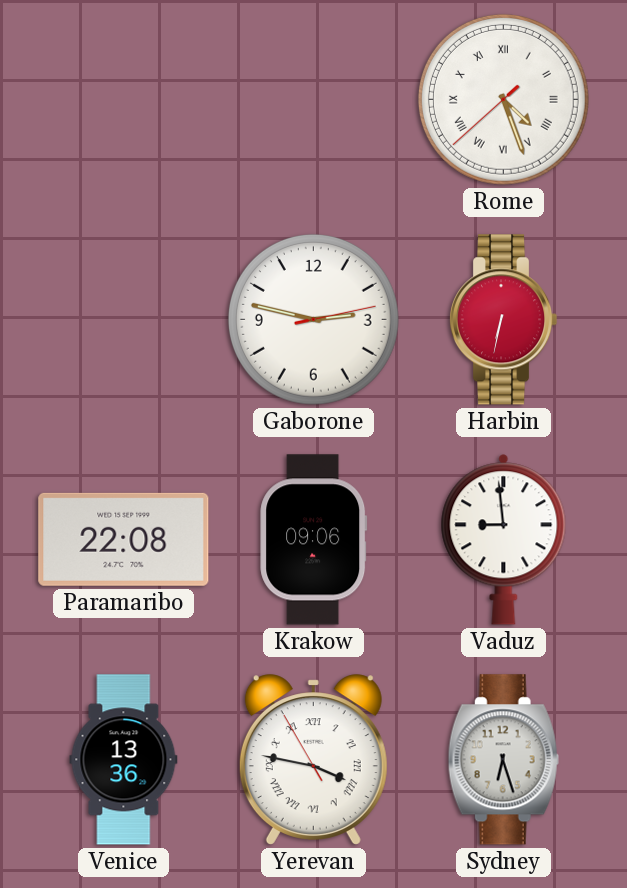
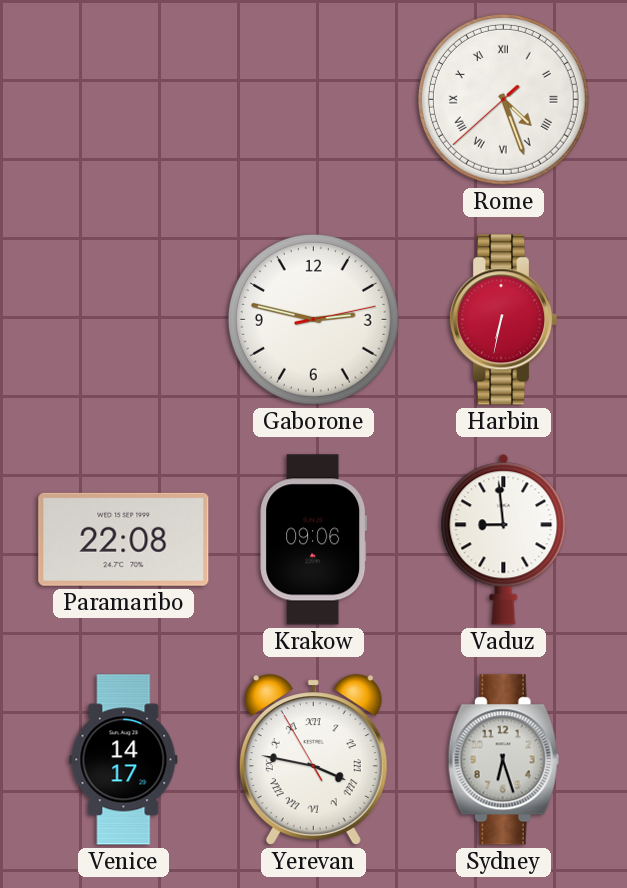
Venice: 13:36 -> 14:17
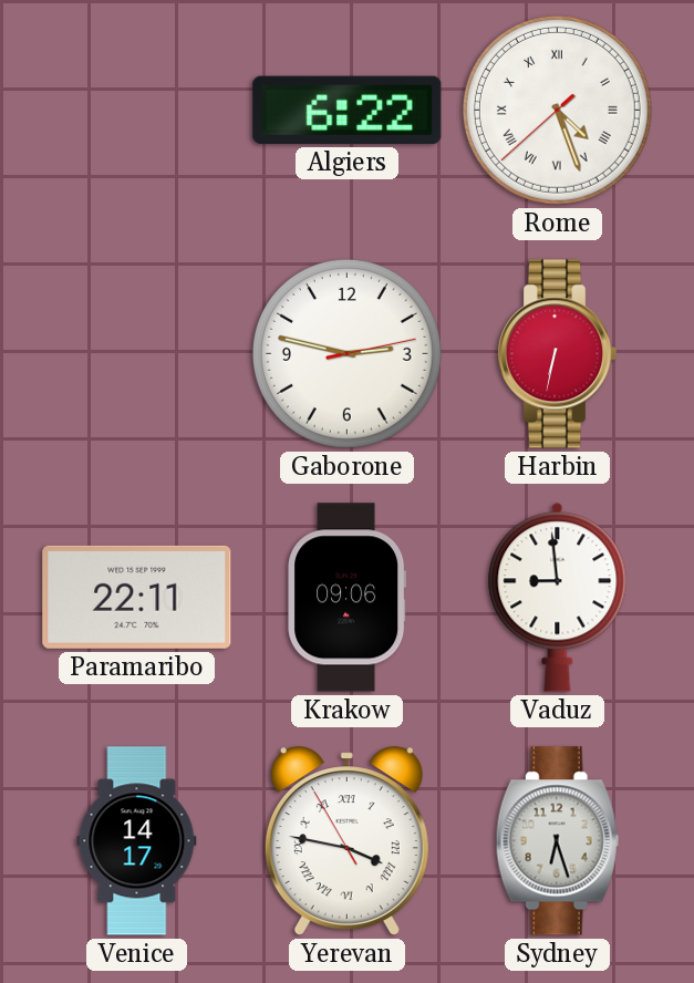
Algiers: none -> 6:22
Paramaribo: 22:08 -> 22:11
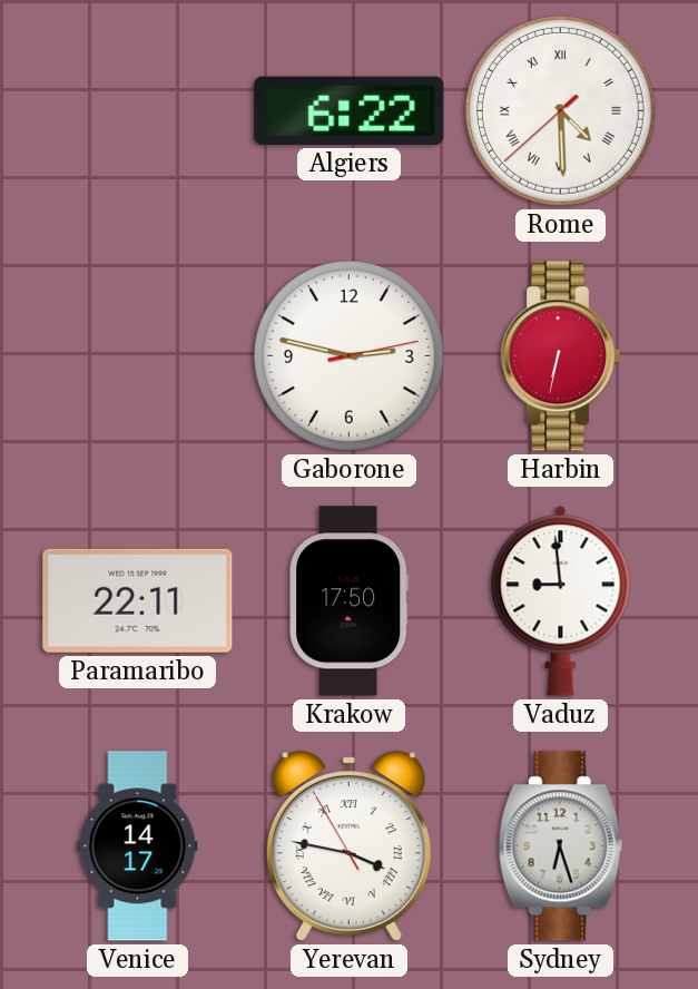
Rome: 4:26 -> 4:29
Krakow: 09:06 -> 17:50
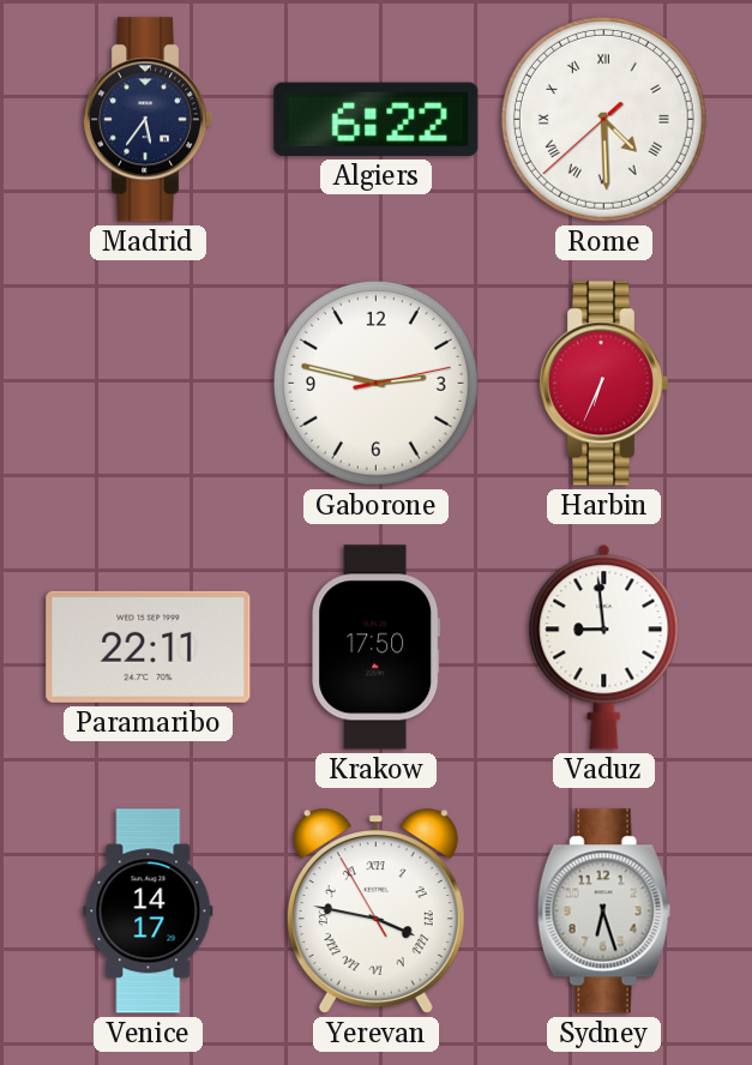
Madrid: none -> 5:36
Harbin: 6:32 -> 6:34
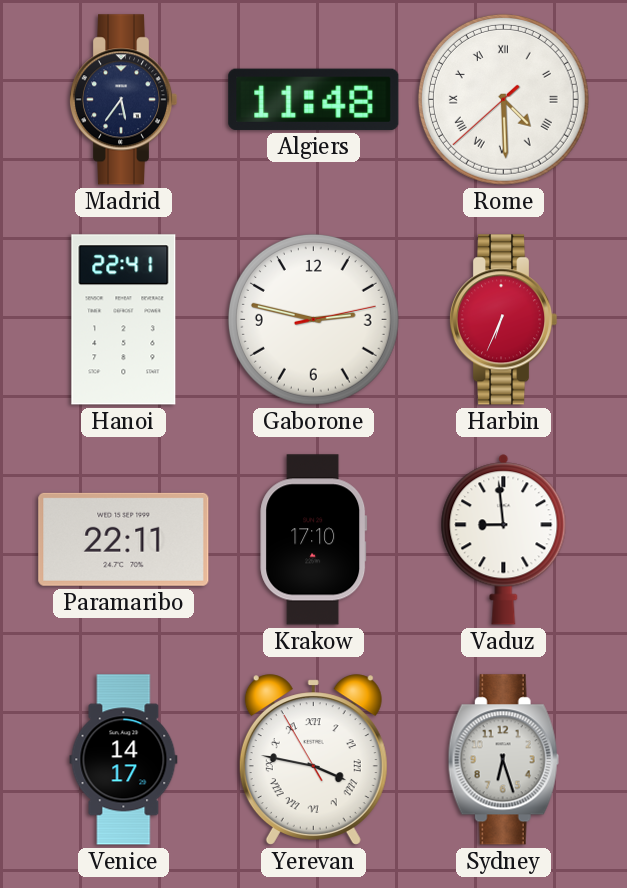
Algiers: 6:22 -> 11:48
Hanoi: none -> 22:41
Krakow: 17:50 -> 17:10
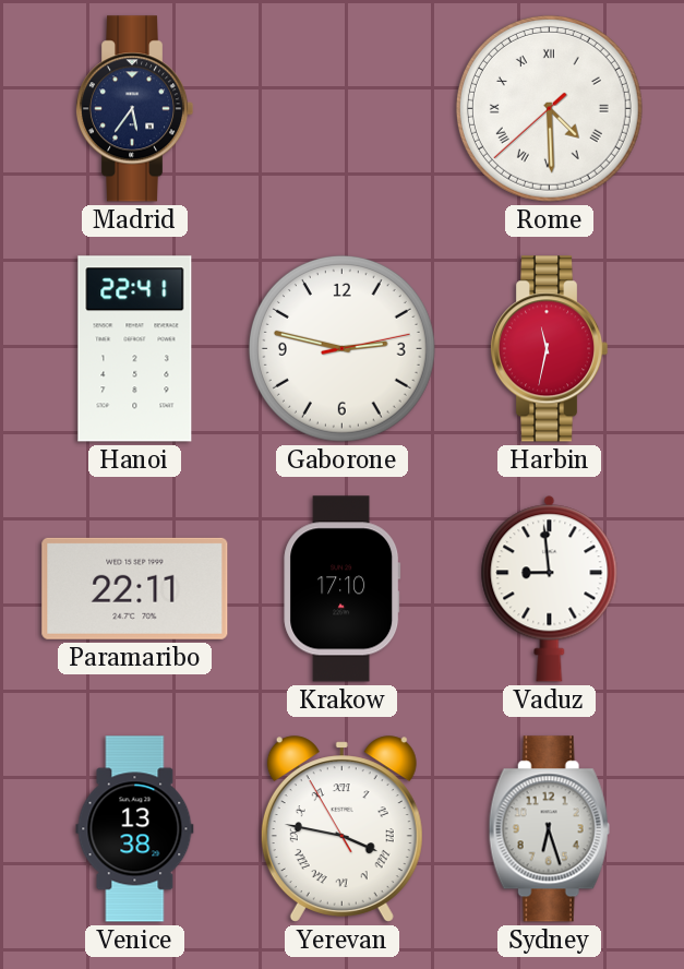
Algiers: 11:48 -> none
Harbin: 6:34 -> 11:32
Venice: 14:17 -> 13:38
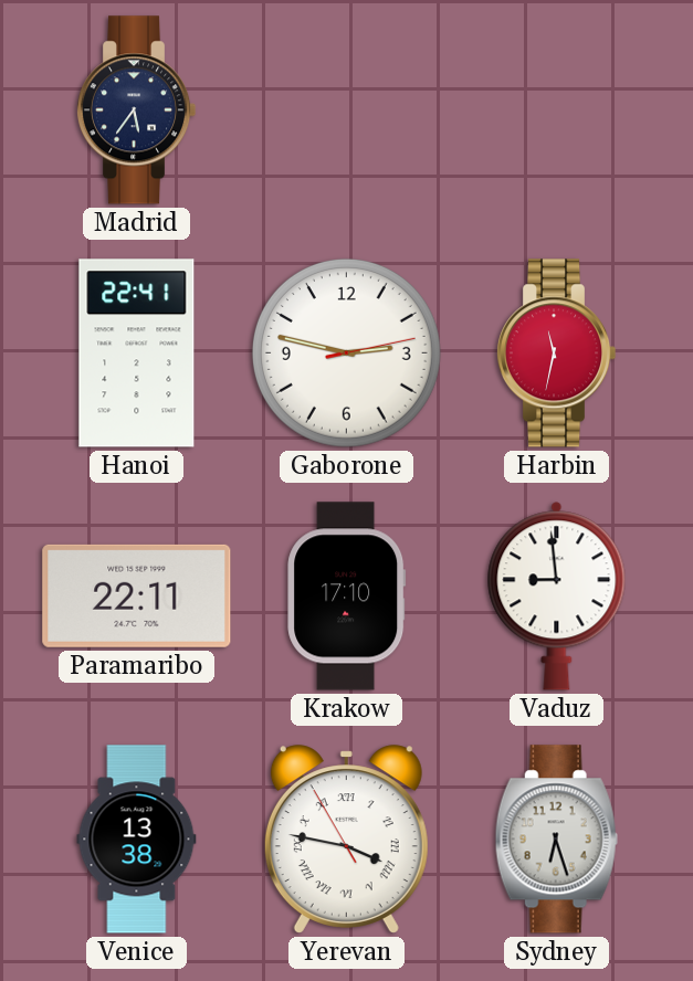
Rome: 4:29 -> none
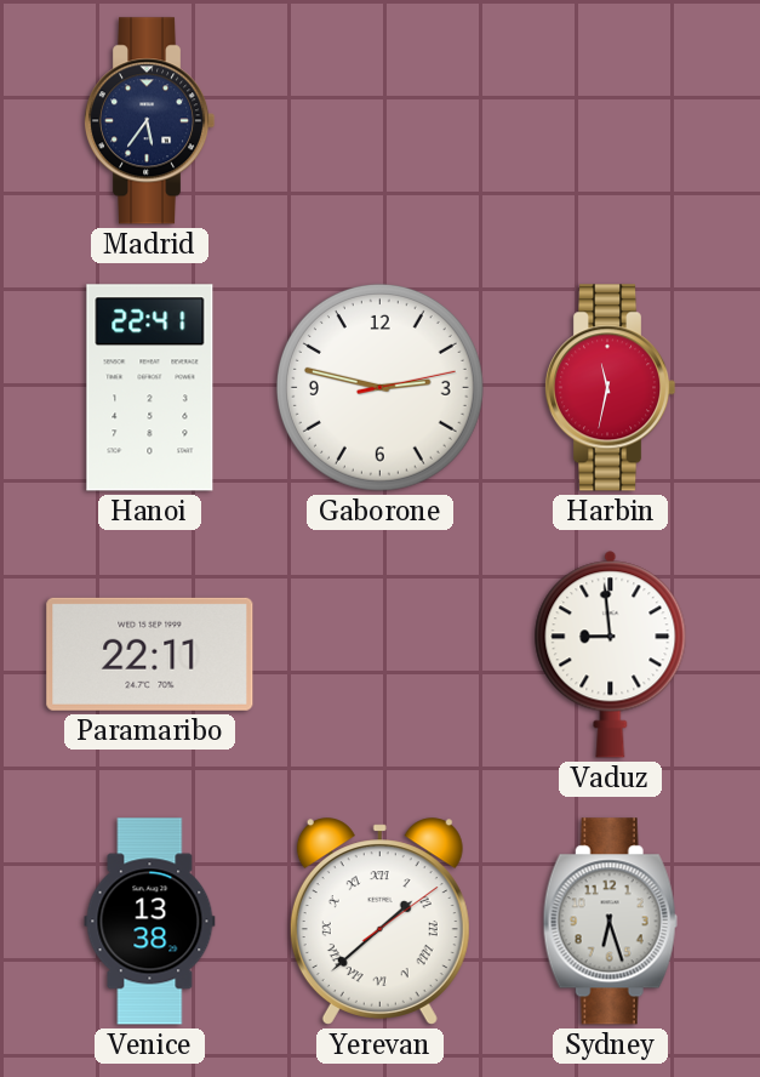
Krakow: 17:10 -> none
Yerevan: 3:46 -> 1:38
